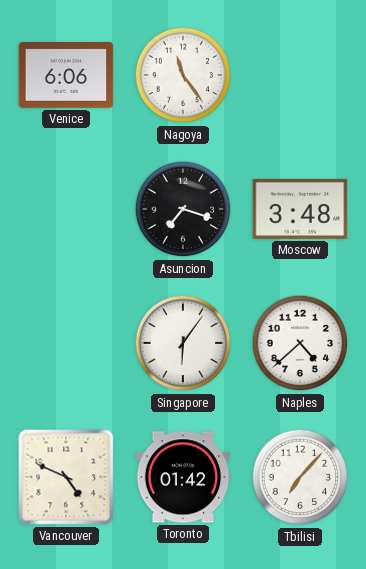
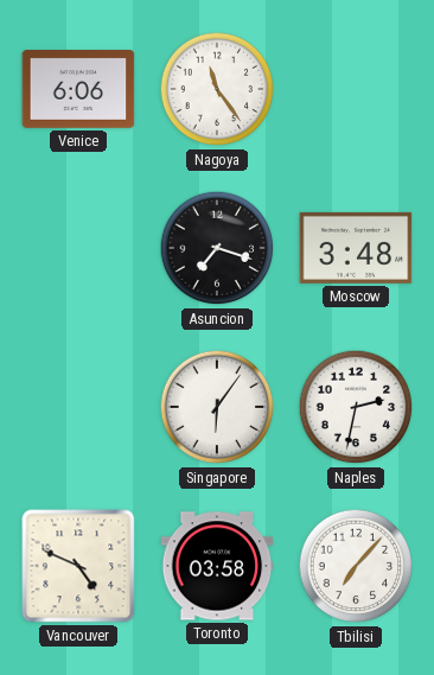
Naples: 4:38 -> 2:32
Toronto: 01:42 -> 03:58
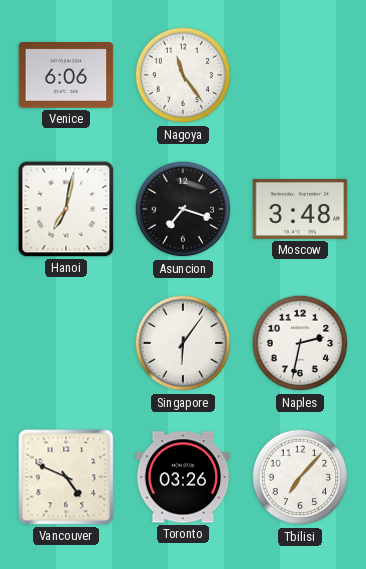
Hanoi: none -> 7:02
Toronto: 03:58 -> 03:26
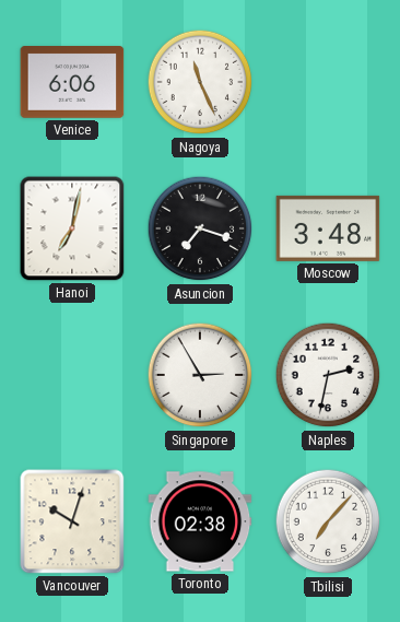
Nagoya: 11:24 -> 11:26
Singapore: 6:06 -> 2:55
Vancouver: 4:49 -> 10:03
Toronto: 03:26 -> 02:38
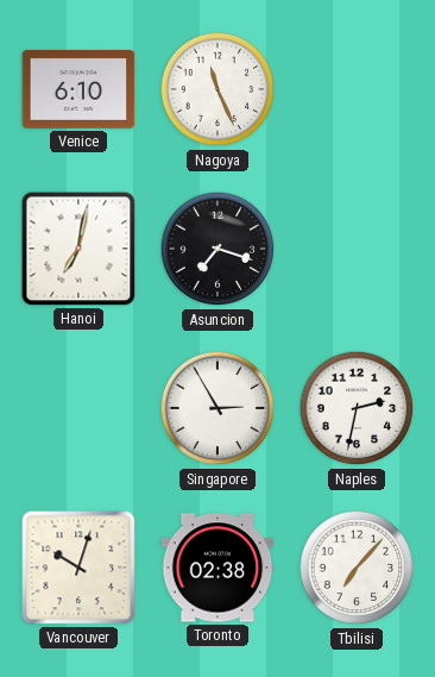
Venice: 6:06 -> 6:10
Moscow: 3:48 -> none
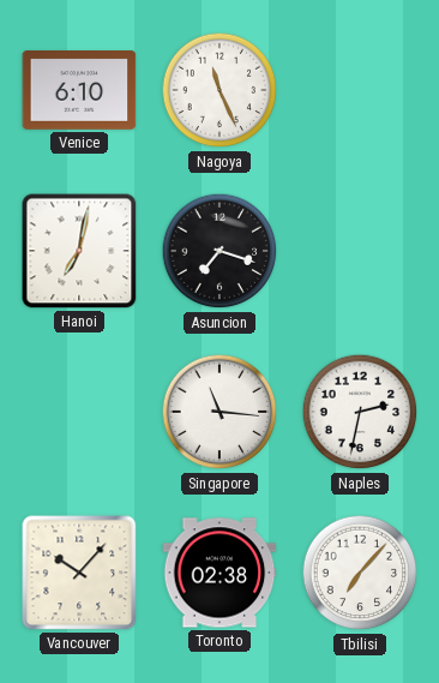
Singapore: 2:55 -> 11:16
Vancouver: 10:03 -> 10:07
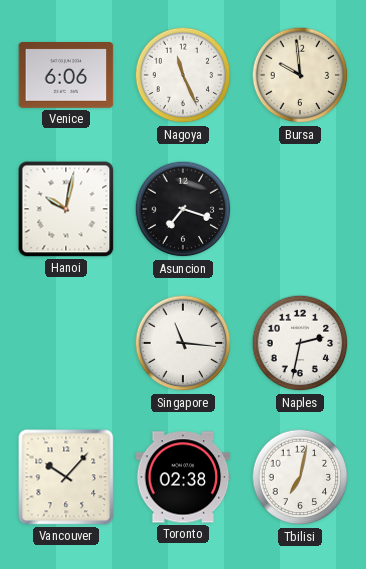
Venice: 6:10 -> 6:06
Bursa: none -> 9:59
Hanoi: 7:02 -> 10:02
Tbilisi: 7:07 -> 7:02
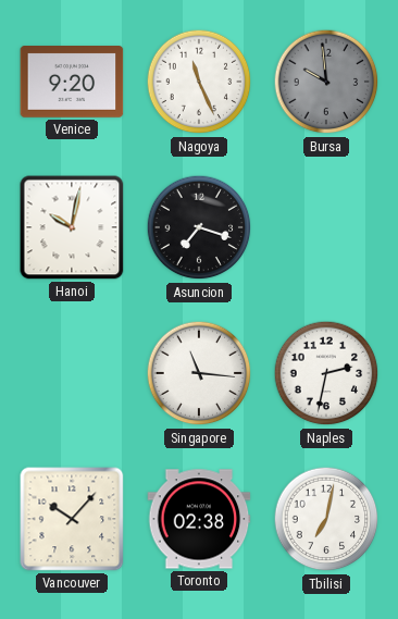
Venice: 6:06 -> 9:20
Bursa dial: cream -> grey
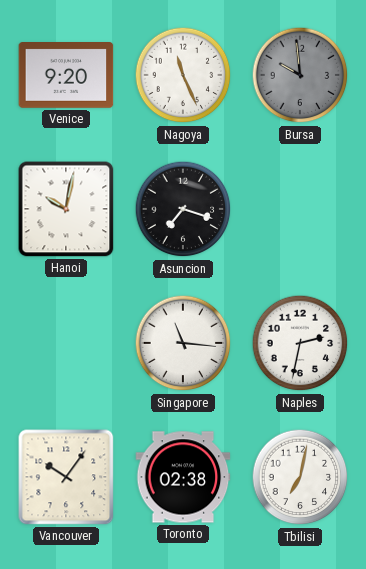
Vancouver: 10:07 -> 10:06
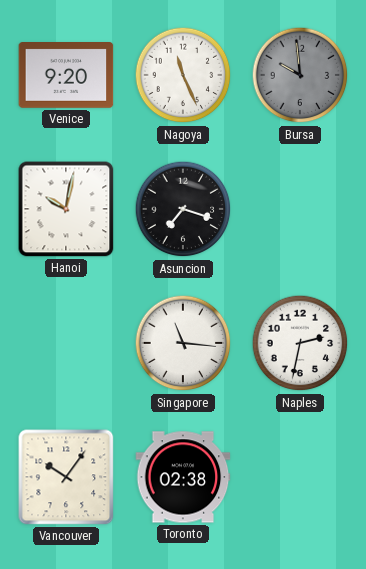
Tbilisi: 7:02 -> none
